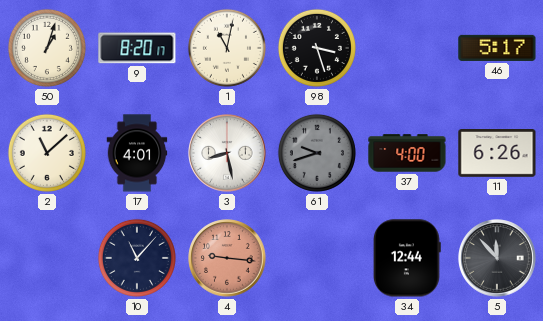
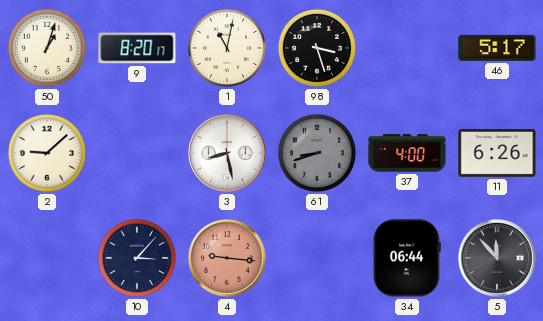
2: 11:08 -> 9:08
17: 4:01 -> none
61: 9:42 -> 8:42
10: 11:07 -> 3:07
34: 12:44 -> 06:44
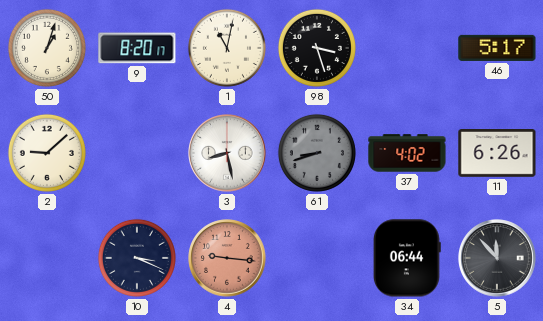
37: 4:00 -> 4:02
10: 3:07 -> 3:19
